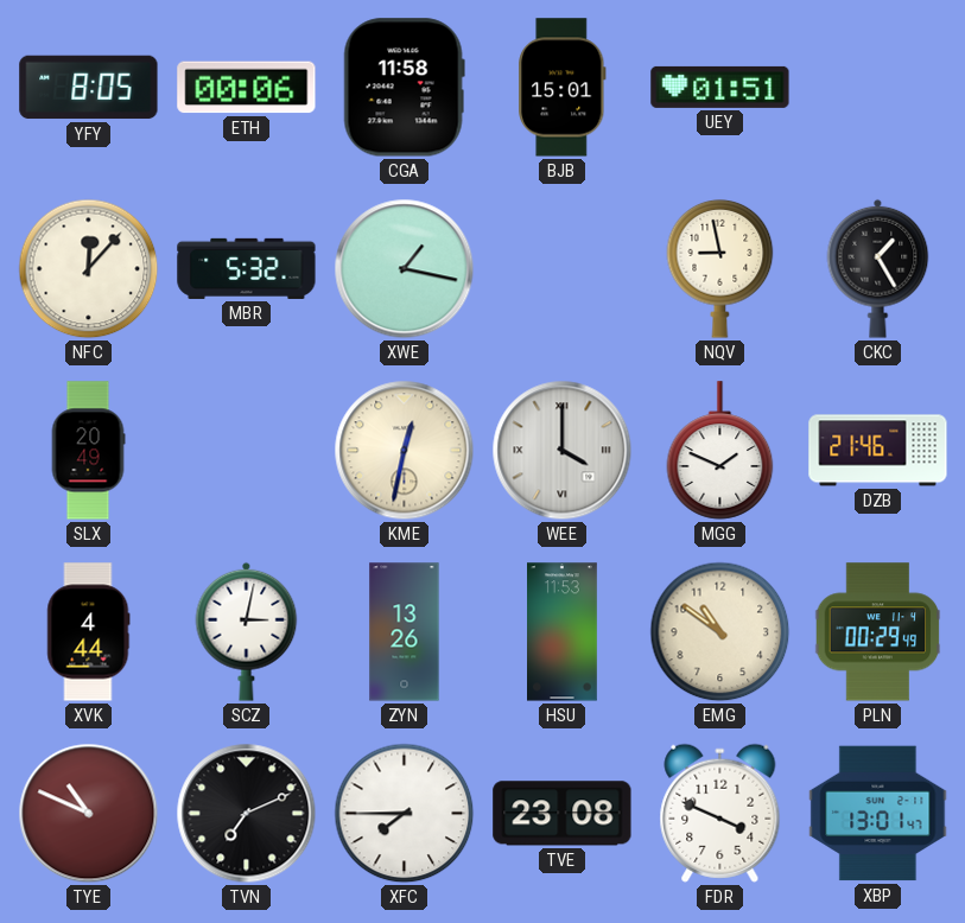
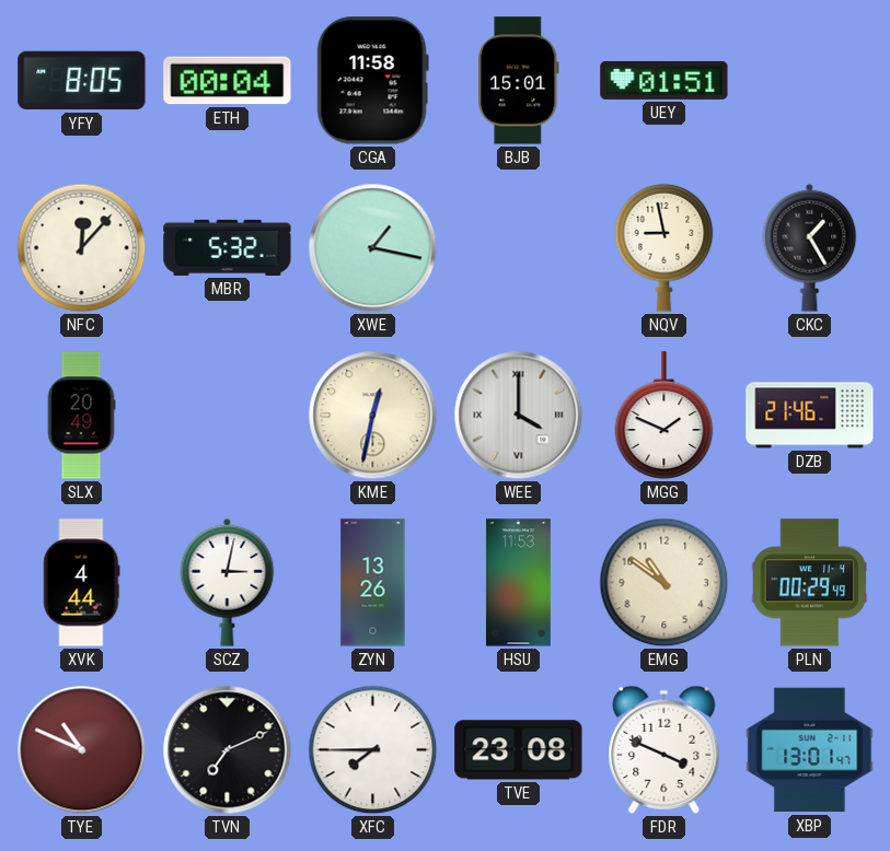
ETH: 00:06 -> 00:04
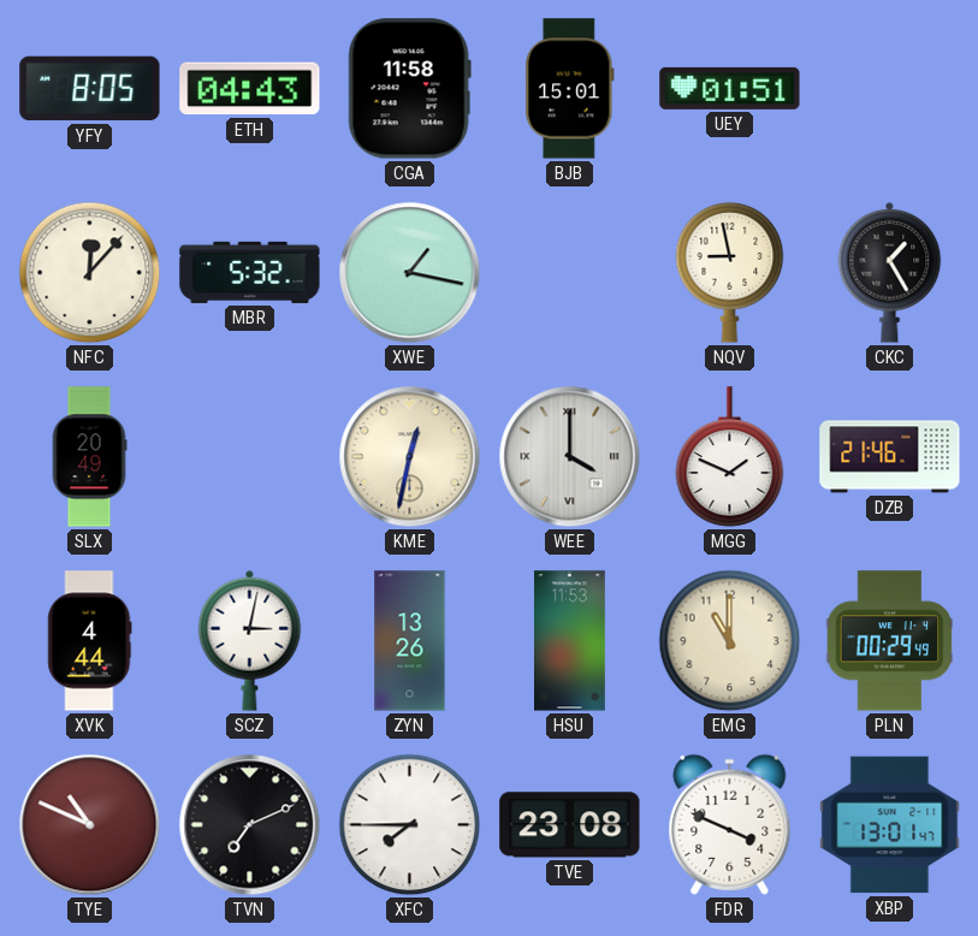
ETH: 00:04 -> 04:43
EMG: 10:51 -> 11:00
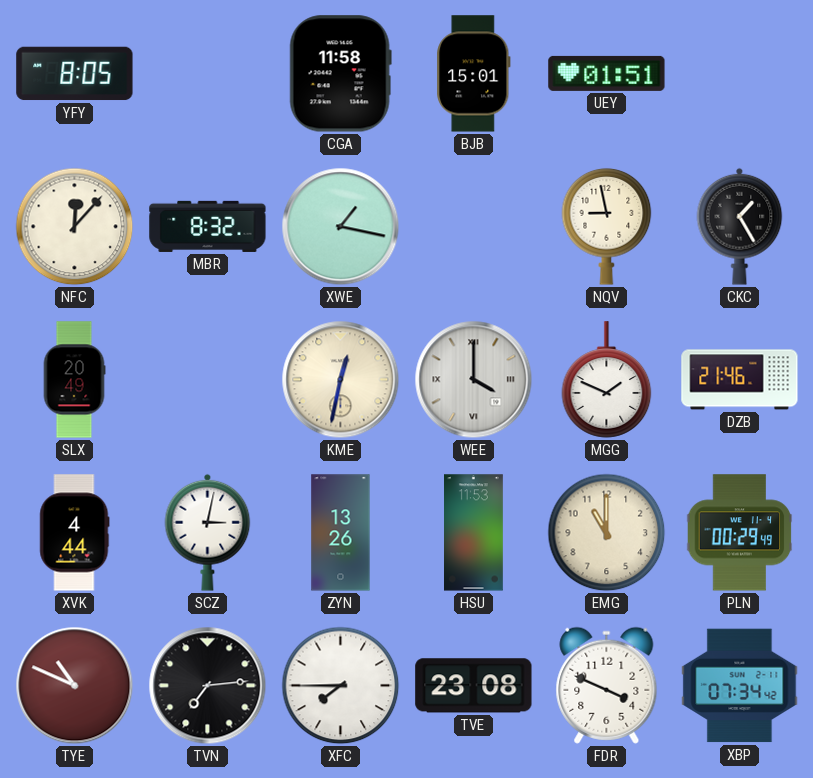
ETH: 04:43 -> none
MBR: 5:32 -> 8:32
TVN: 7:11 -> 7:14
XBP: 13:01 -> 07:34
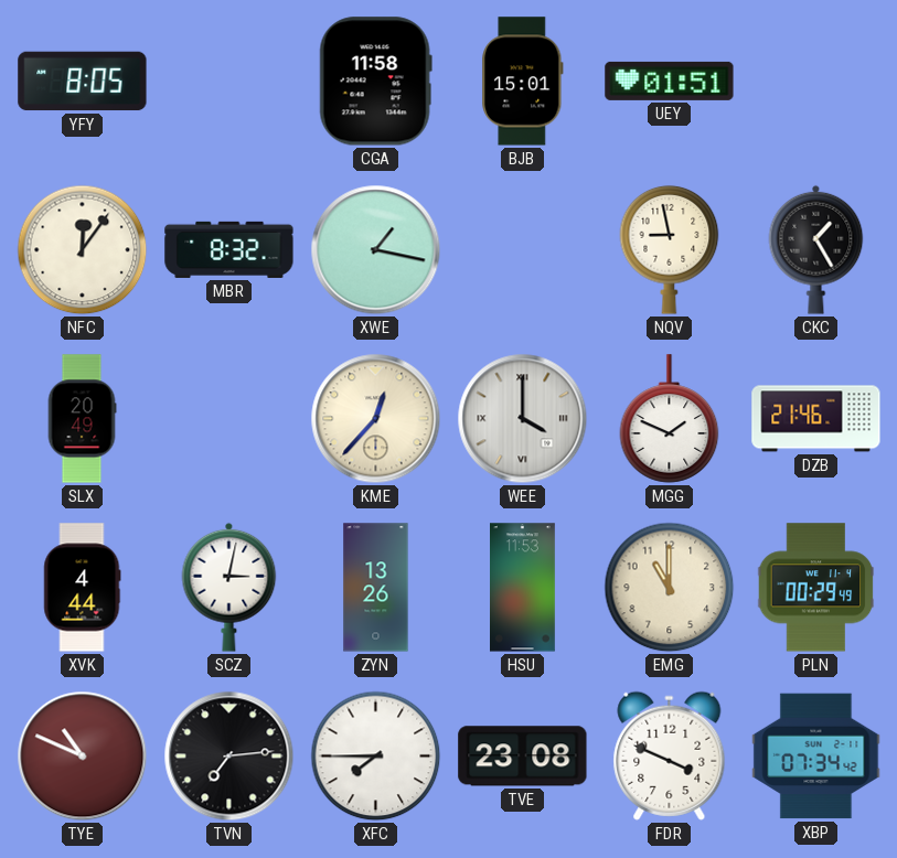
NFC: 12:07 -> 12:06
KME: 12:32 -> 12:37
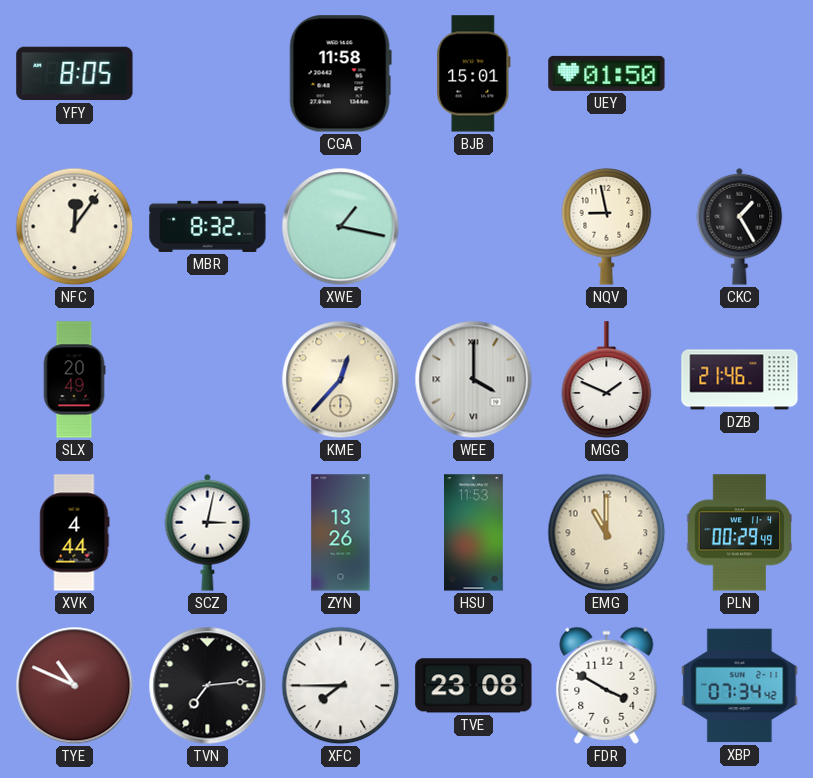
UEY: 01:51 -> 01:50
FDR: 3:49 -> 3:50
